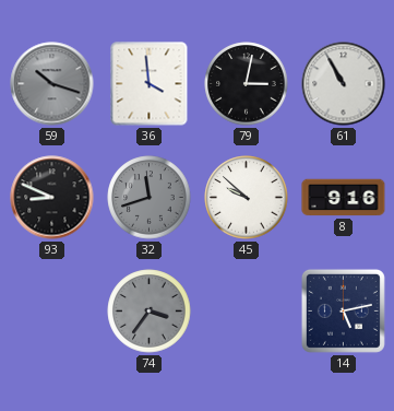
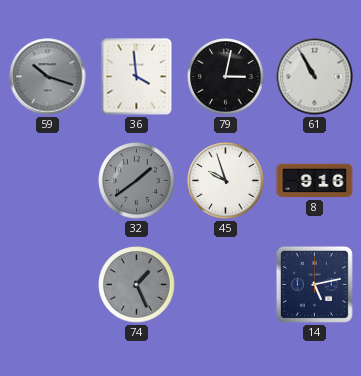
93: 8:49 -> none
32: 11:42 -> 1:39
45: 9:52 -> 9:57
74: 3:36 -> 1:26
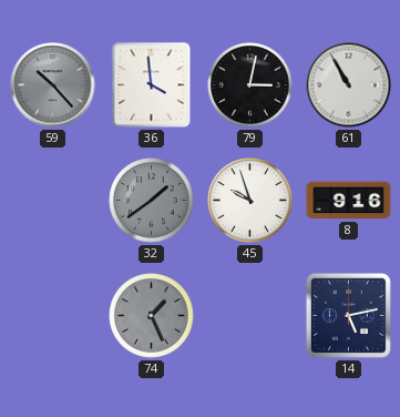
59: 10:18 -> 10:23
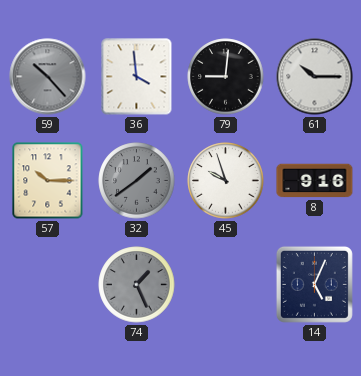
79: 3:02 -> 9:01
61: 10:55 -> 10:15
57: none -> 10:15
14: 5:13 -> 5:04
